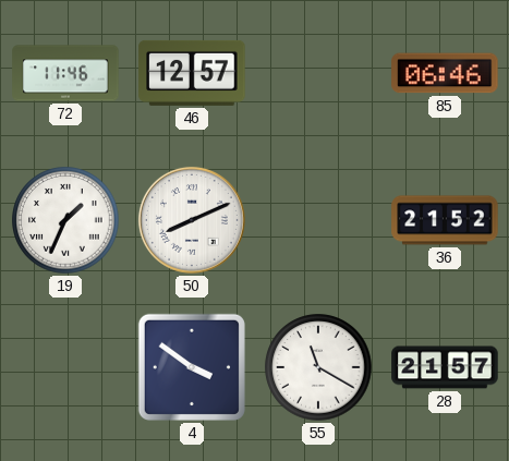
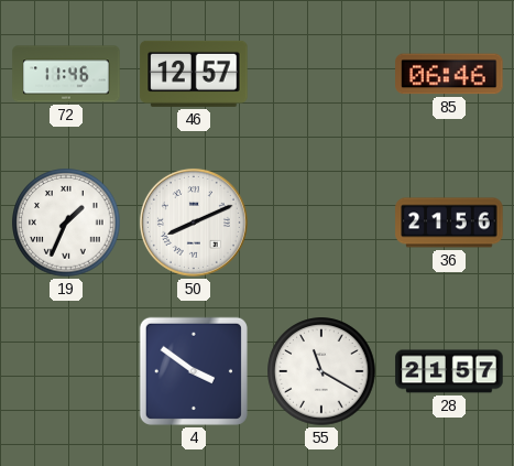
36: 21:52 -> 21:56
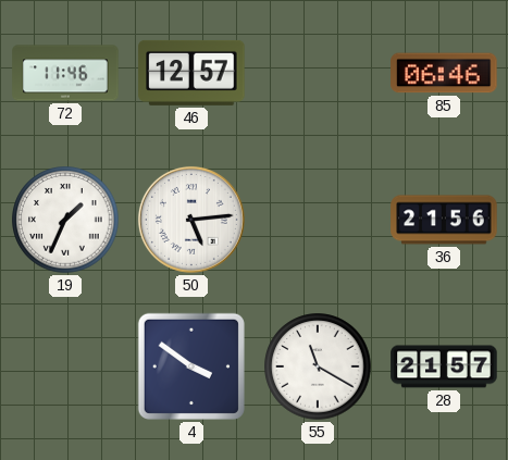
50: 8:11 -> 5:14
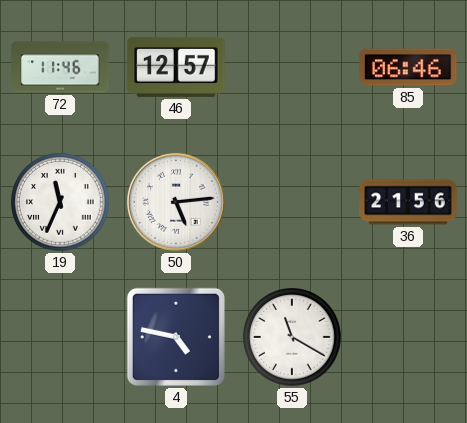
19: 1:34 -> 11:34
4: 3:51 -> 4:47
28: 21:57 -> none
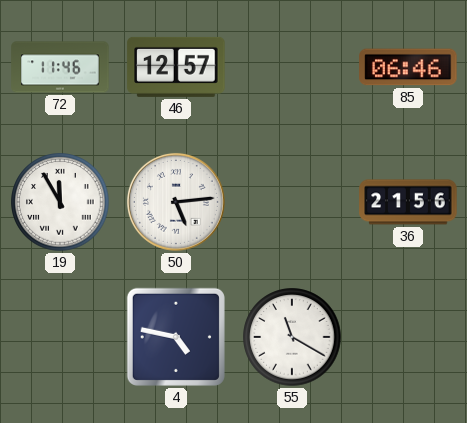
19: 11:34 -> 11:55
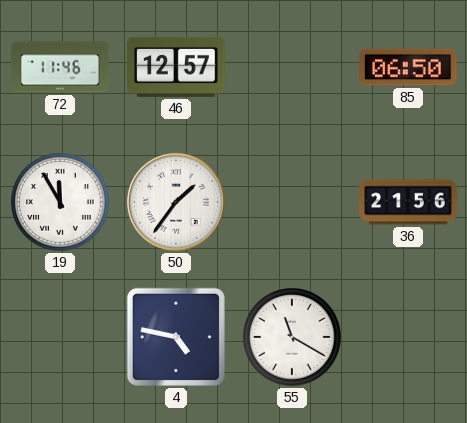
85: 06:46 -> 06:50
50: 5:14 -> 1:36
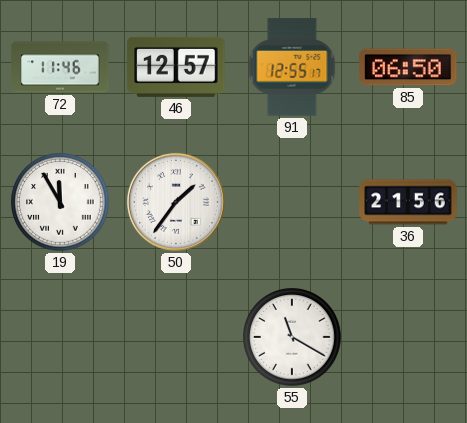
91: none -> 12:55
4: 4:47 -> none
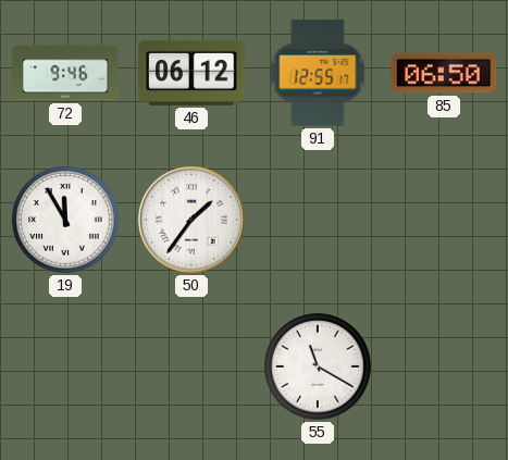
72: 11:46 -> 9:46
46: 12:57 -> 06:12
36: 21:56 -> none
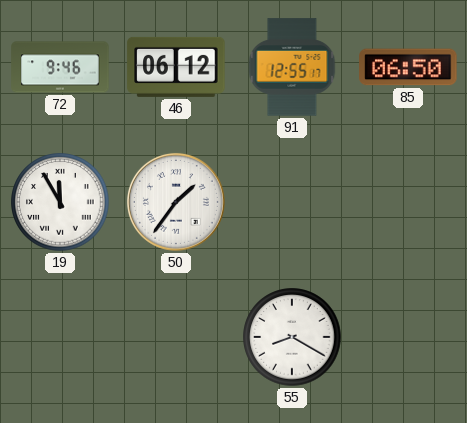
55: 11:20 -> 8:20
